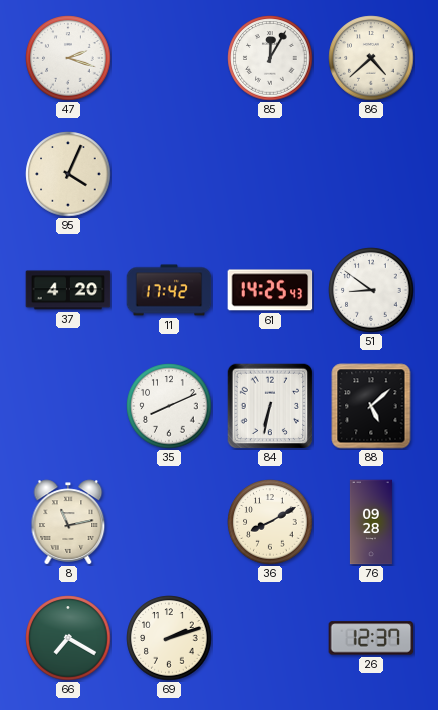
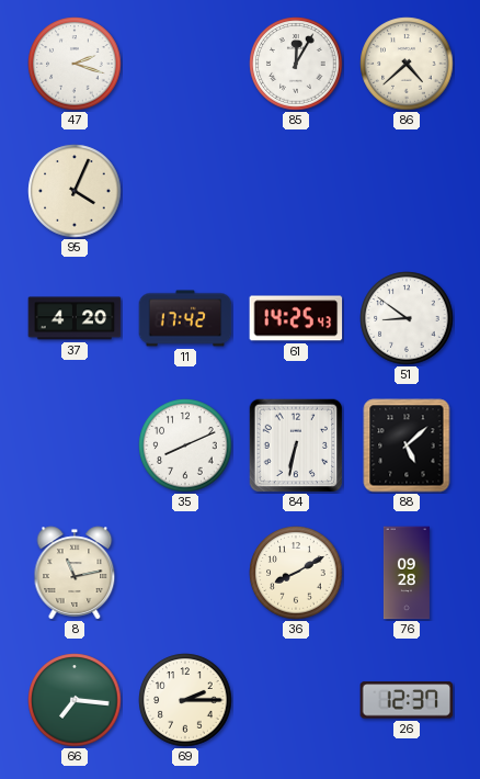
66: 7:20 -> 7:16
69: 2:12 -> 2:15
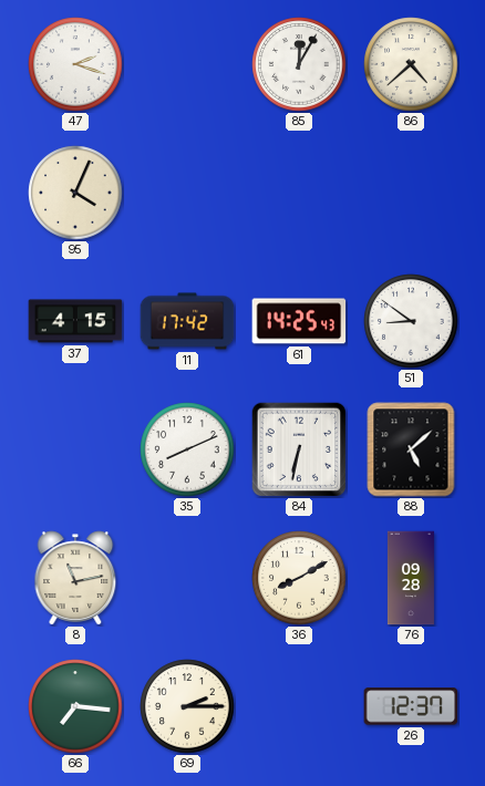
37: 4:20 -> 4:15
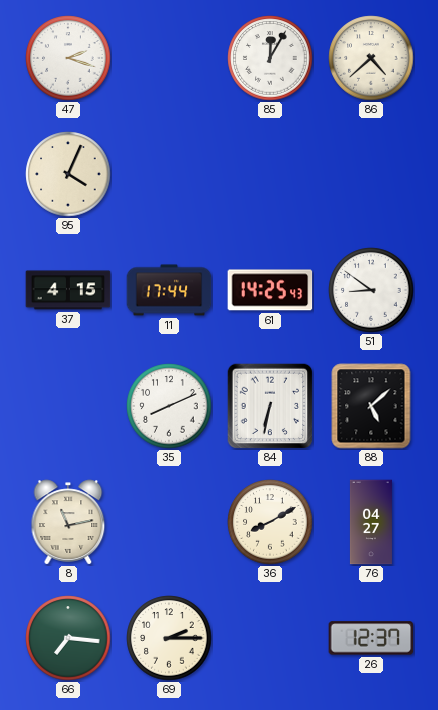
11: 17:42 -> 17:44
76: 09:28 -> 04:27
